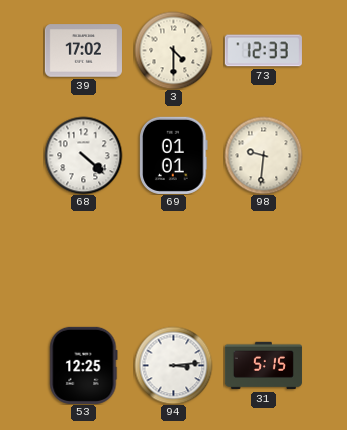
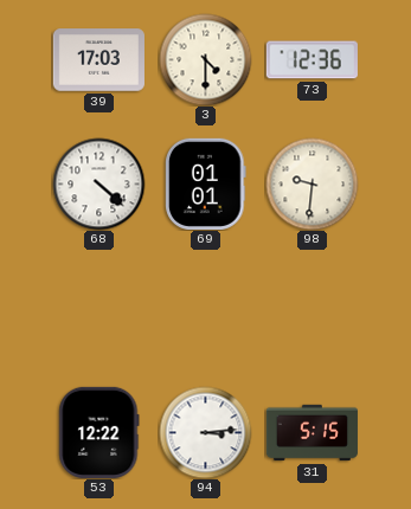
39: 17:02 -> 17:03
73: 12:33 -> 12:36
53: 12:25 -> 12:22
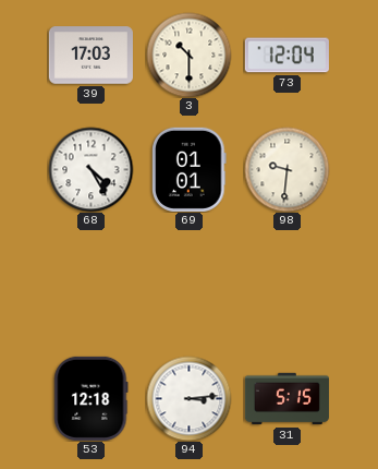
3: 4:30 -> 10:30
73: 12:36 -> 12:04
68: 4:22 -> 4:25
53: 12:22 -> 12:18
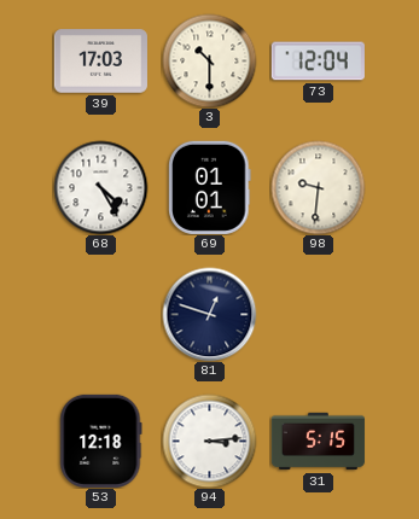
81: none -> 12:48
